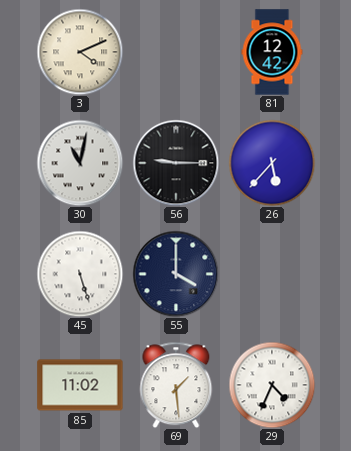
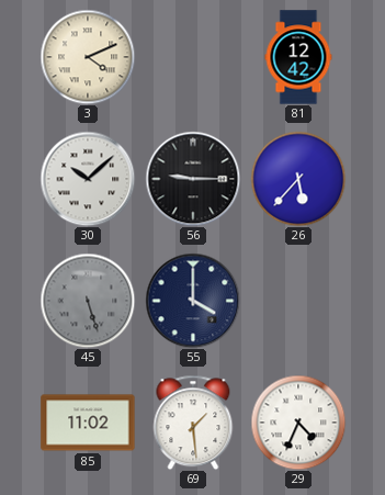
30: 11:02 -> 10:08
45 dial: white -> grey
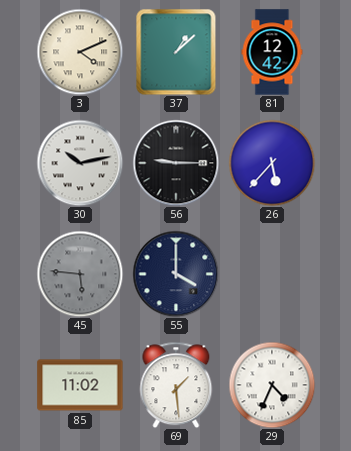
37: none -> 1:08
30: 10:08 -> 10:13
45: 5:27 -> 5:46
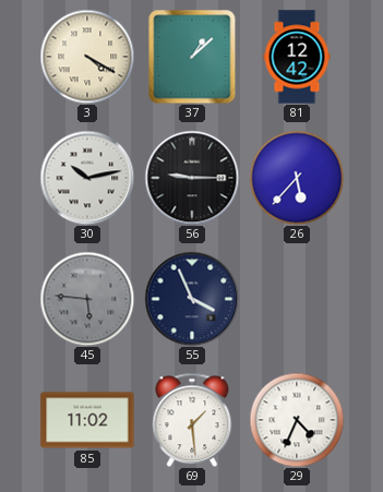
3: 4:11 -> 4:20
55: 4:00 -> 3:56
